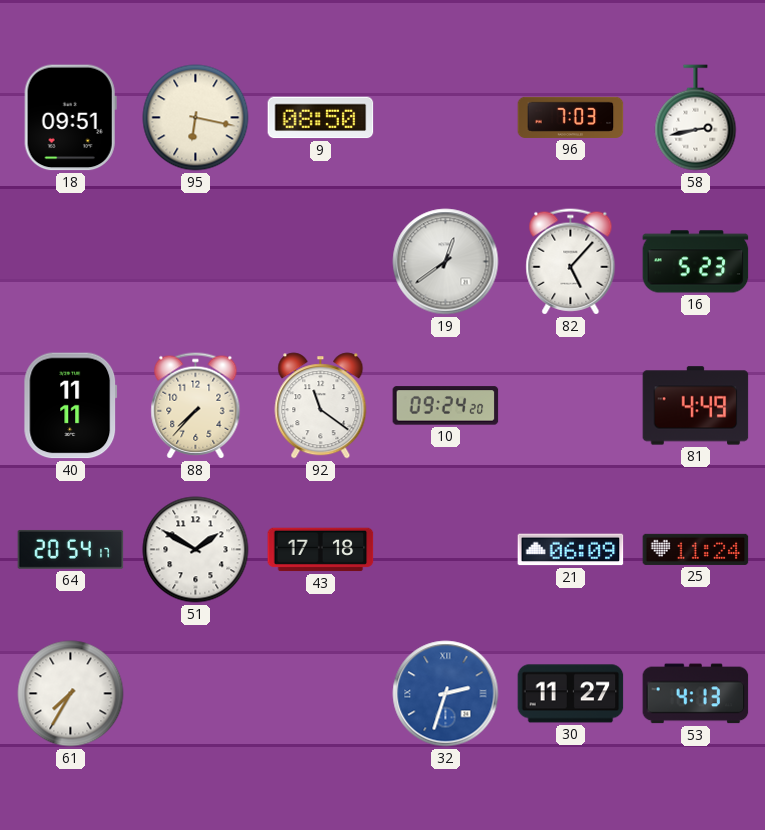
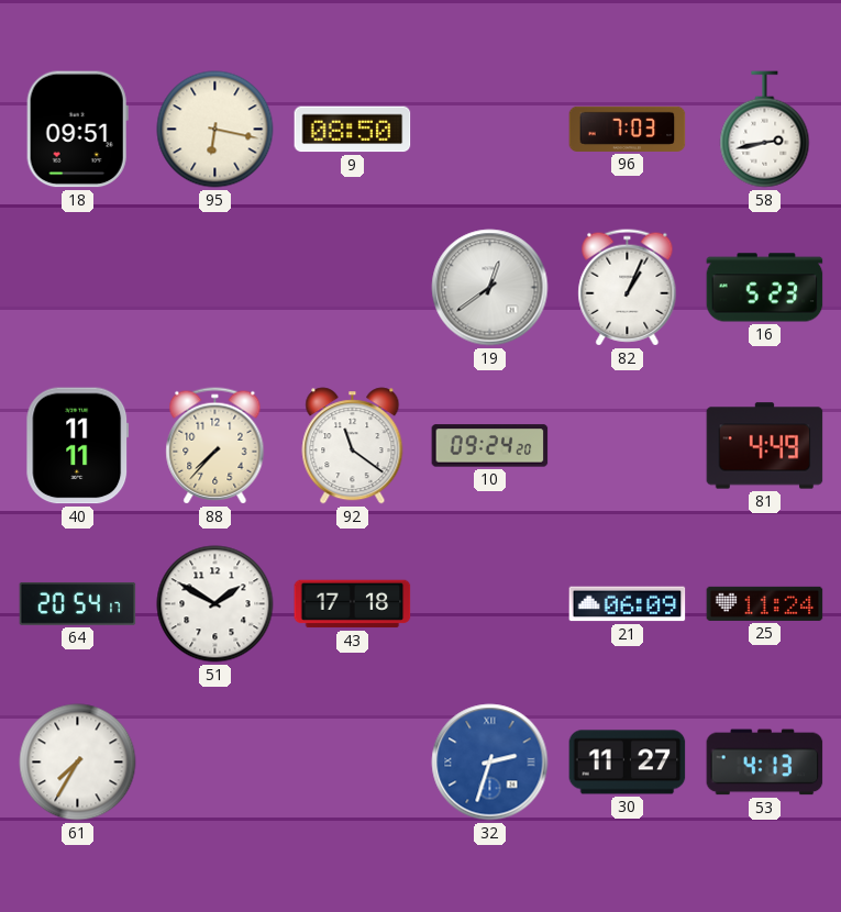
82: 5:07 -> 1:04
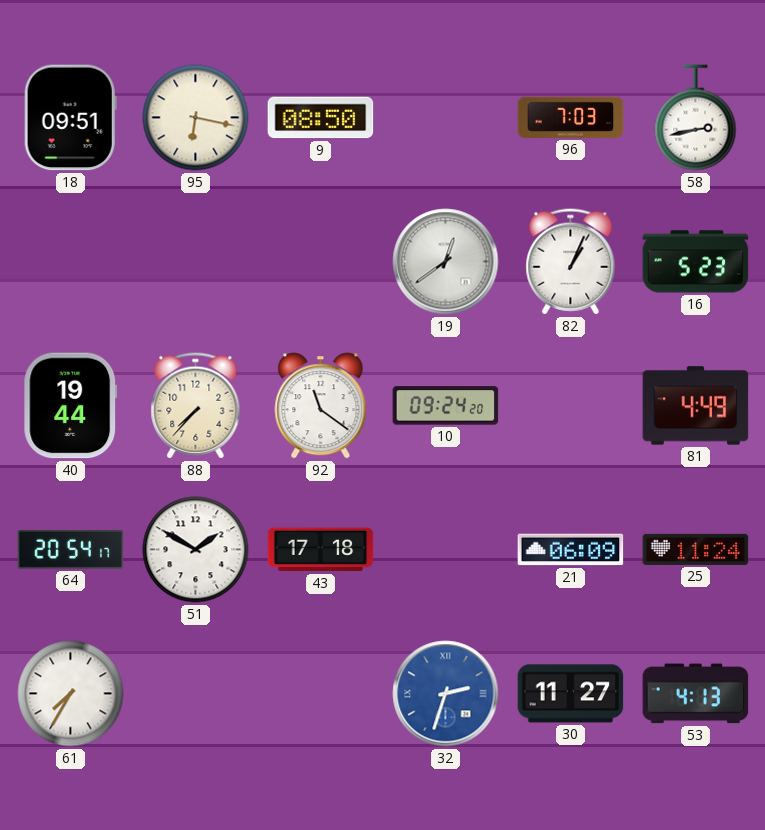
40: 11:11 -> 19:44
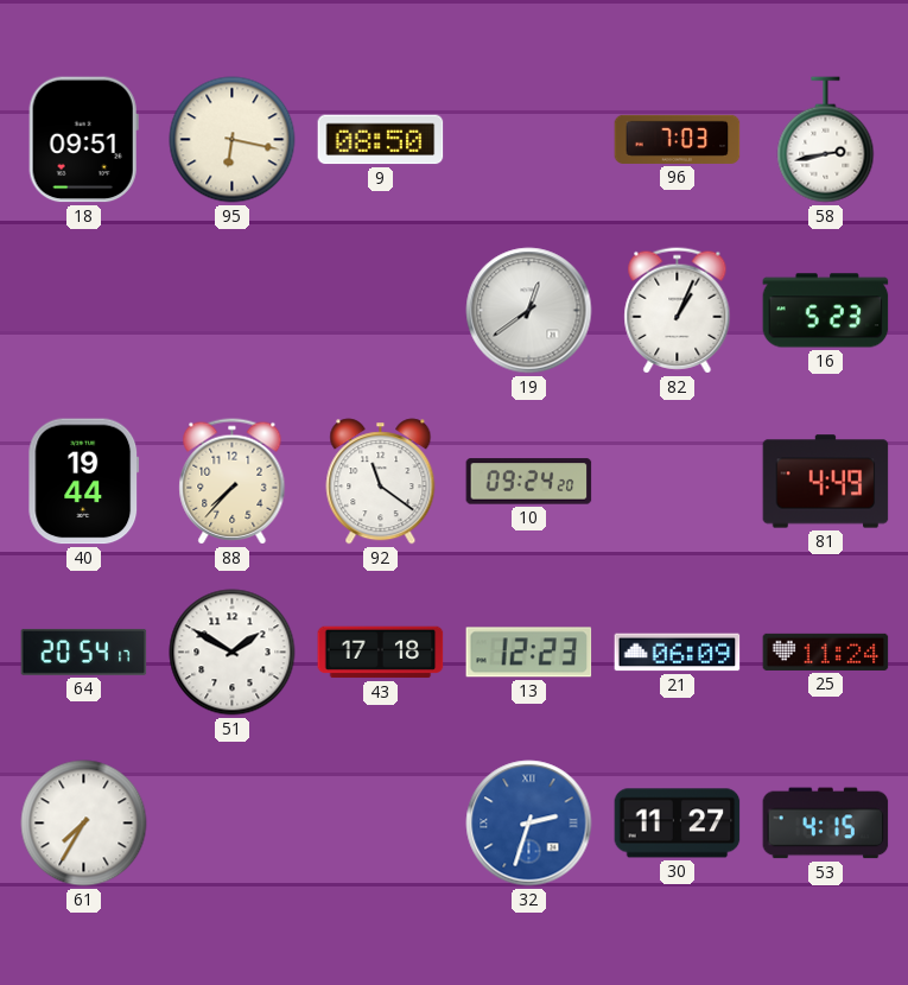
13: none -> 12:23
53: 4:13 -> 4:15
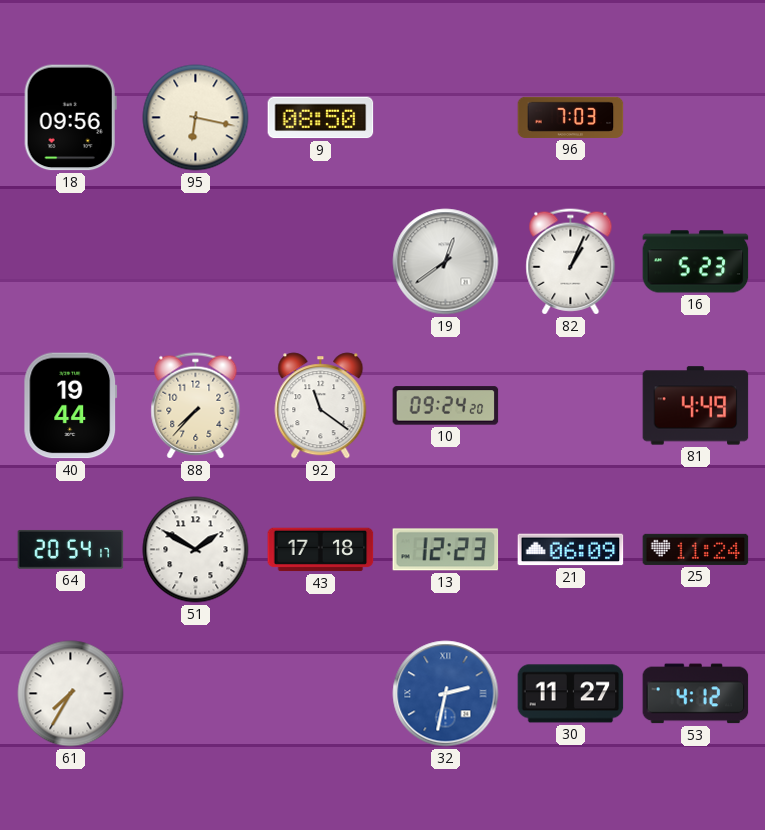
18: 09:51 -> 09:56
58: 2:43 -> none
32: 2:33 -> 2:32
53: 4:15 -> 4:12
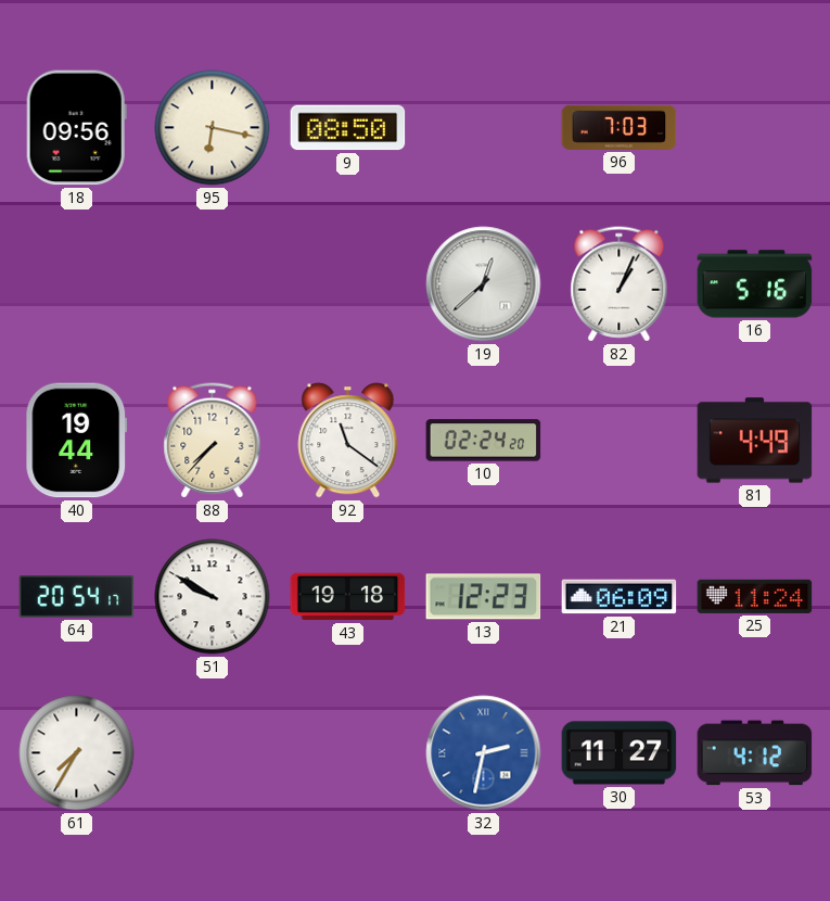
19: 12:39 -> 12:38
16: 5:23 -> 5:16
10: 09:24 -> 02:24
51: 1:50 -> 9:50
43: 17:18 -> 19:18
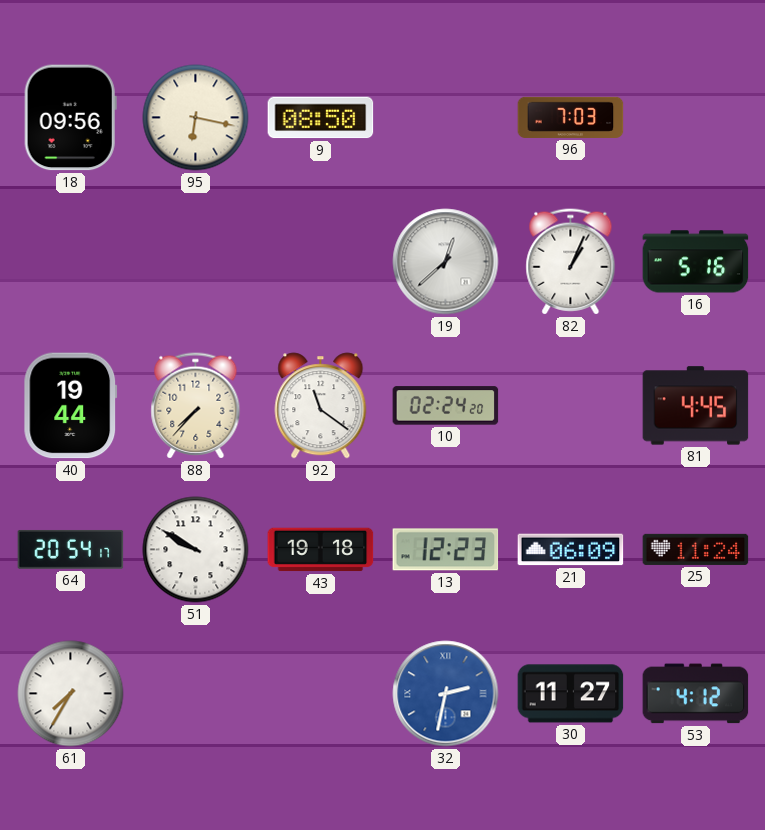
81: 4:49 -> 4:45
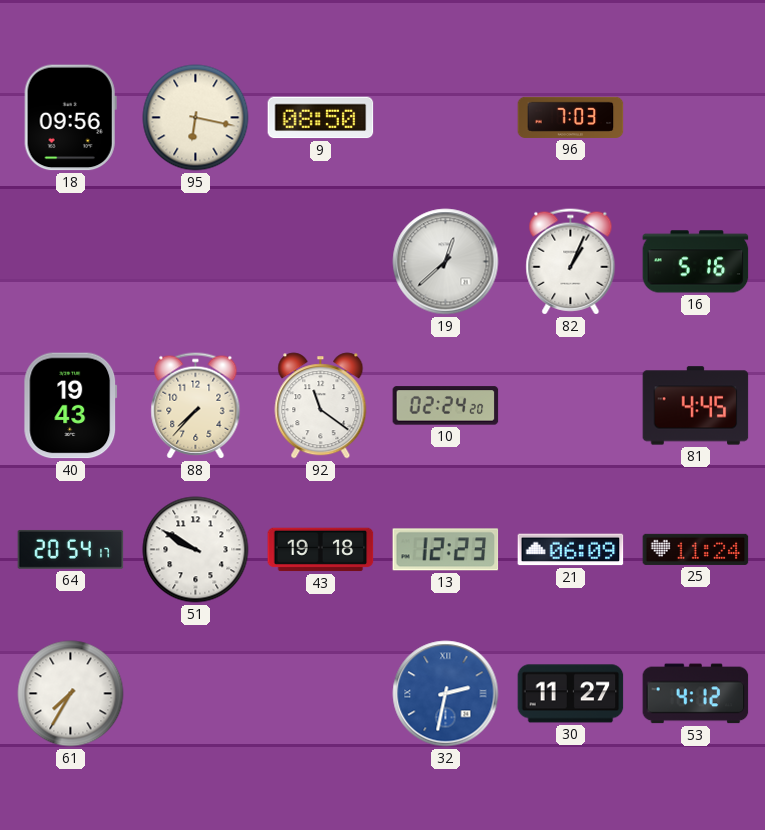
40: 19:44 -> 19:43
